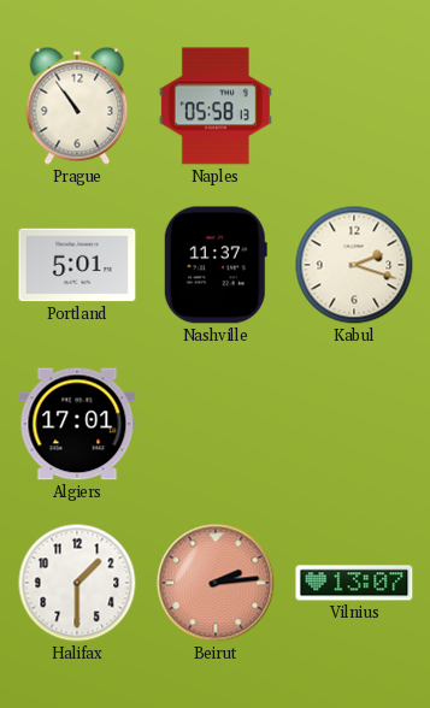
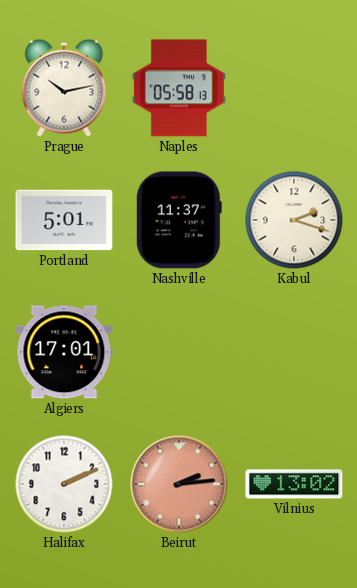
Prague: 10:54 -> 10:13
Halifax: 1:30 -> 2:11
Vilnius: 13:07 -> 13:02
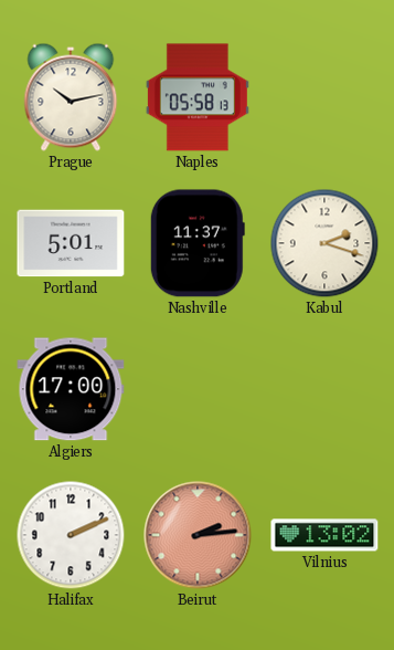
Algiers: 17:01 -> 17:00
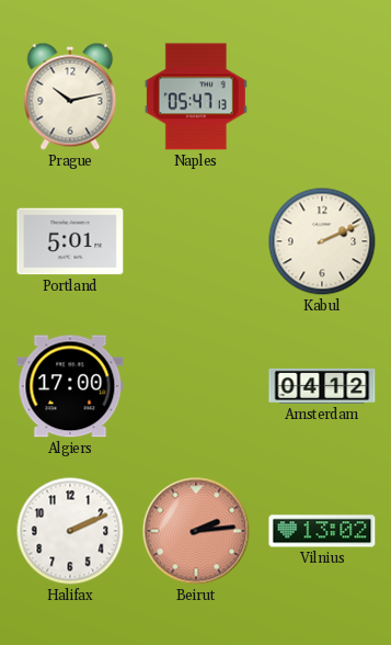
Naples: 05:58 -> 05:47
Nashville: 11:37 -> none
Kabul: 2:18 -> 2:11
Amsterdam: none -> 04:12
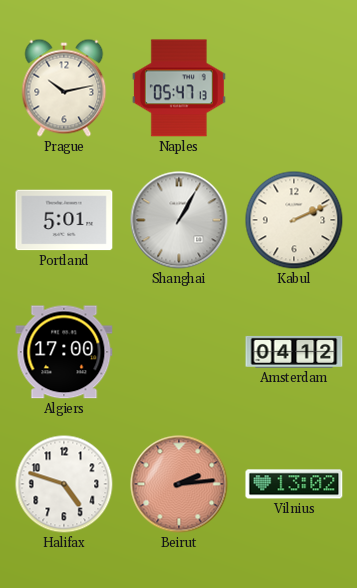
Shanghai: none -> 1:05
Halifax: 2:11 -> 4:48
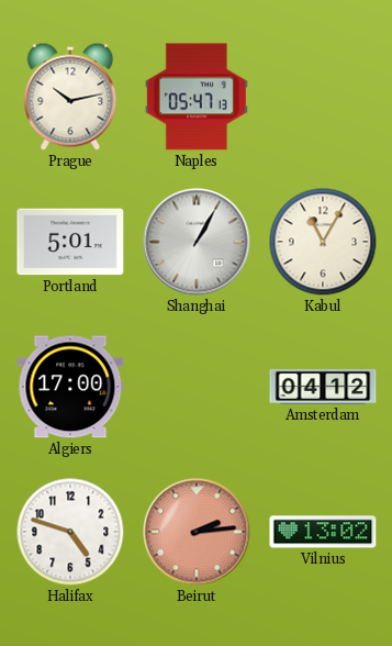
Kabul: 2:11 -> 11:05
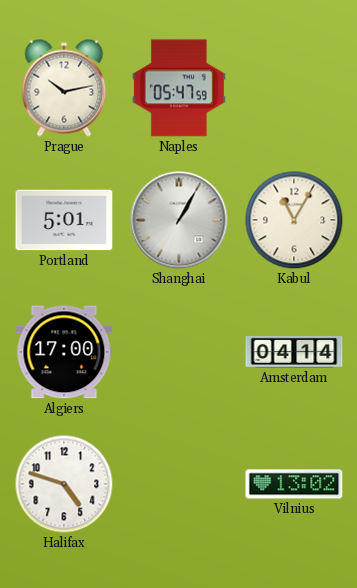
Naples: 05:47:13 -> 05:47:59
Amsterdam: 04:12 -> 04:14
Beirut: 2:14 -> none
